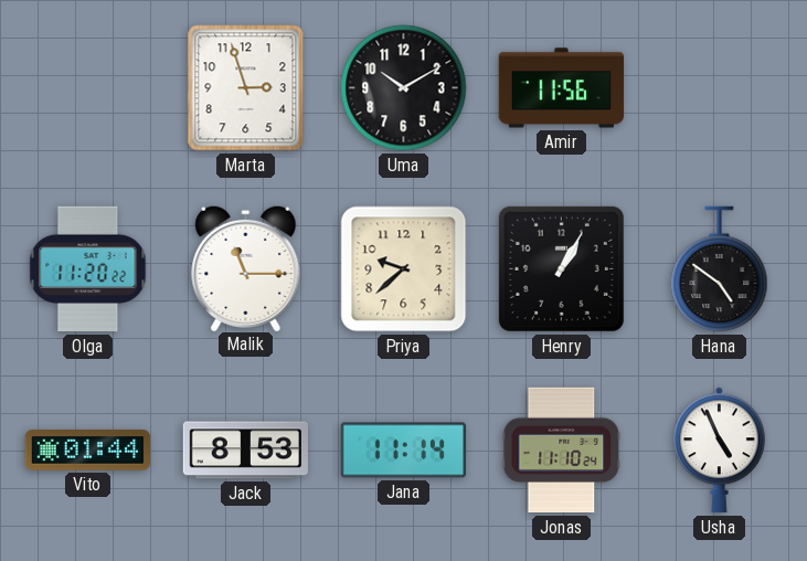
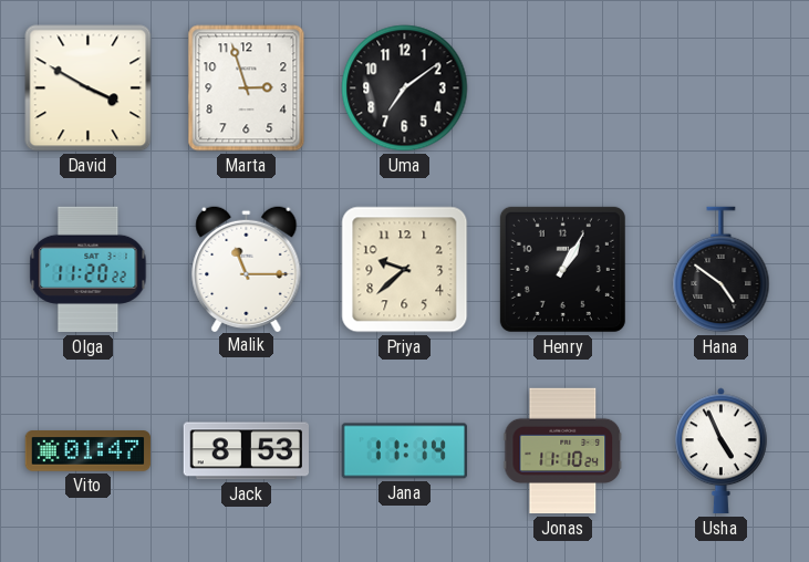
David: none -> 3:50
Uma: 10:10 -> 7:09
Amir: 11:56 -> none
Vito: 01:44 -> 01:47
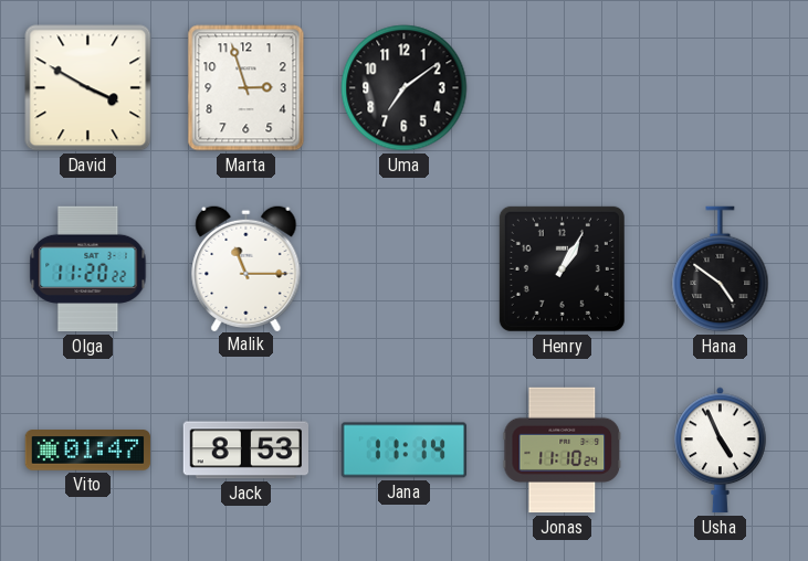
Priya: 9:38 -> none
